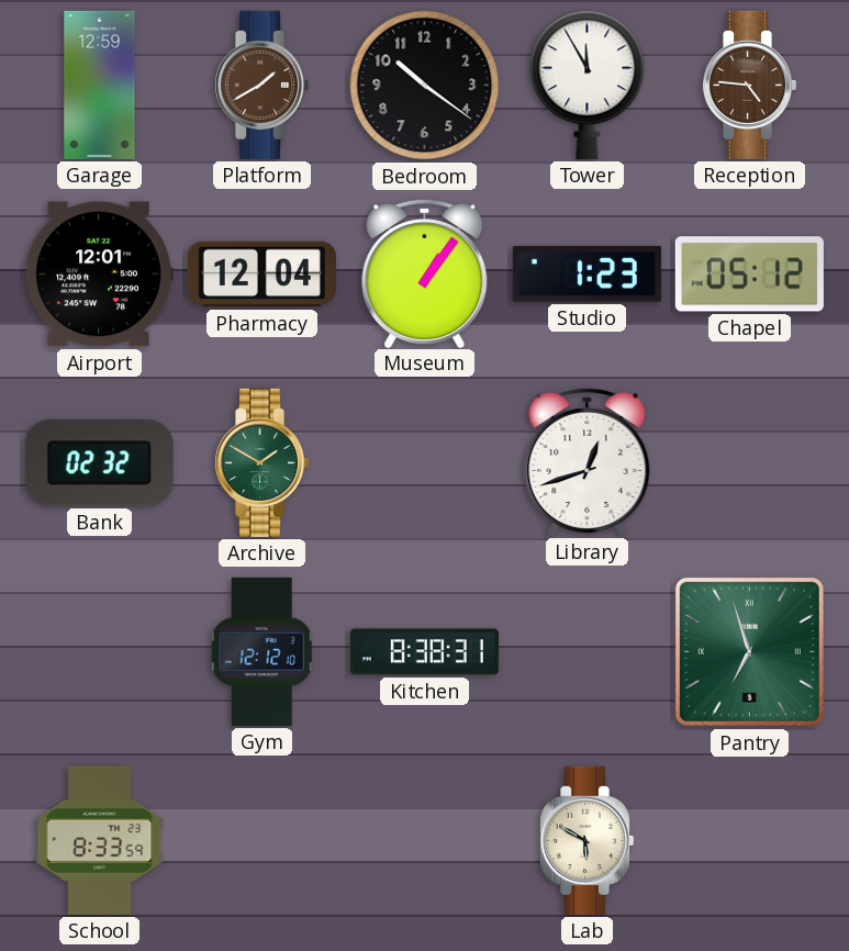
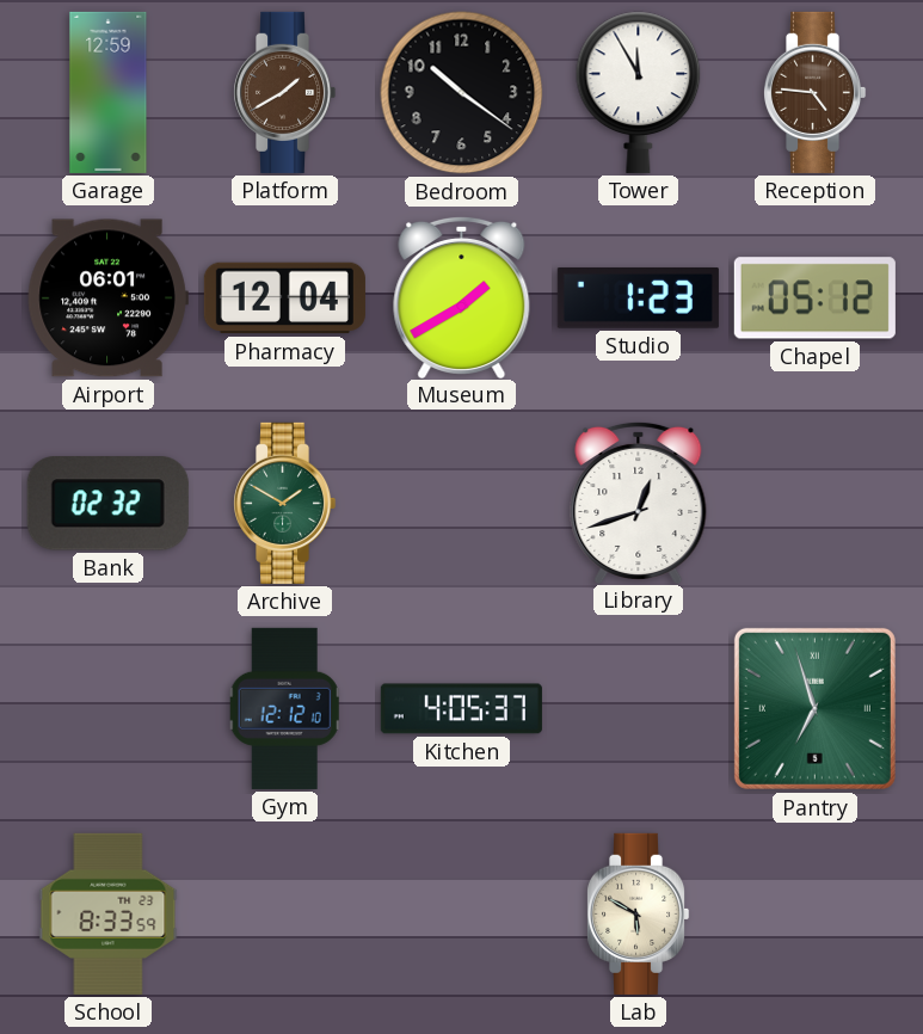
Airport: 12:01 -> 06:01
Museum: 1:06 -> 1:40
Kitchen: 8:38 -> 4:05
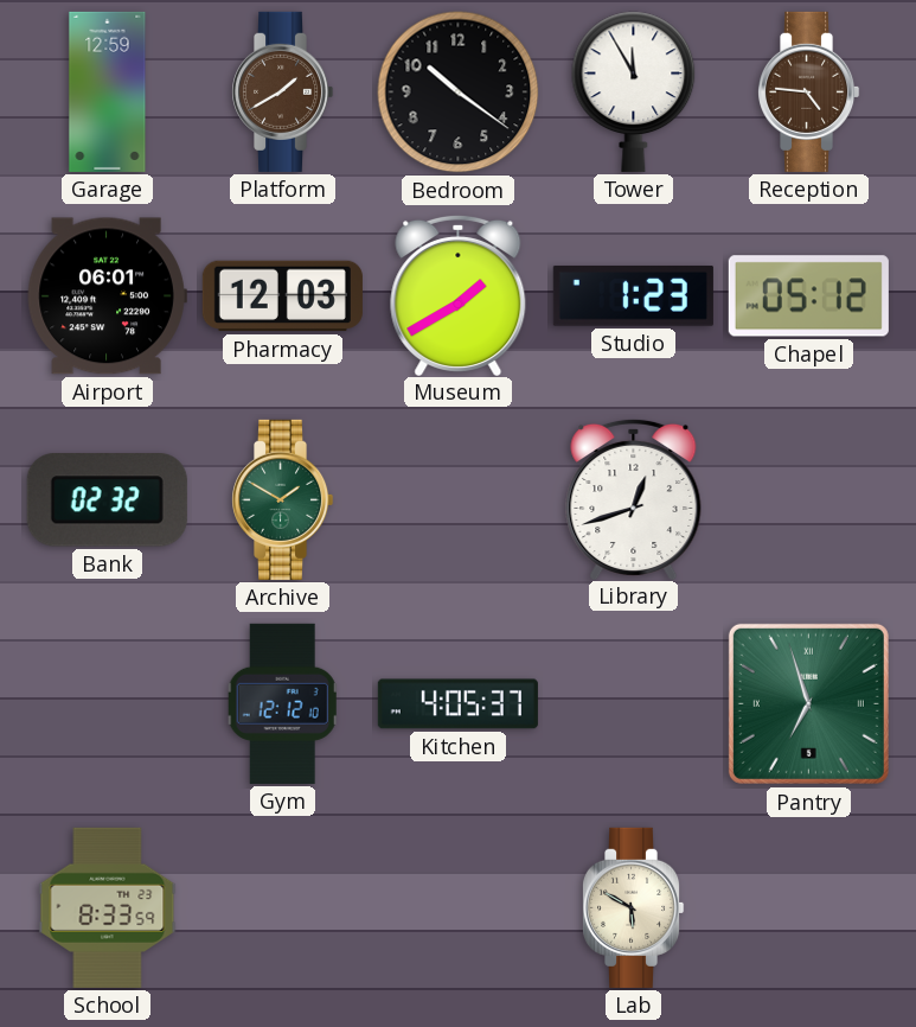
Pharmacy: 12:04 -> 12:03
